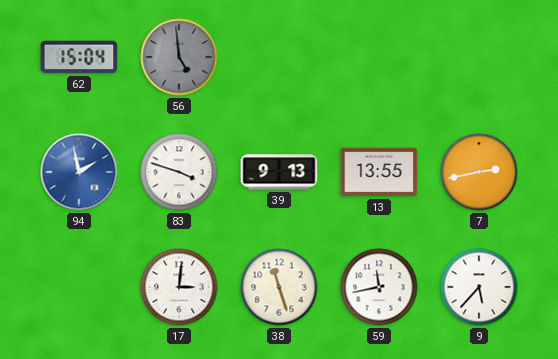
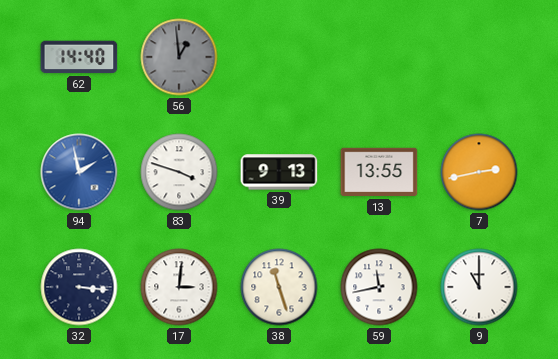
62: 15:04 -> 14:40
56: 4:59 -> 12:59
32: none -> 3:16
9: 5:37 -> 11:00
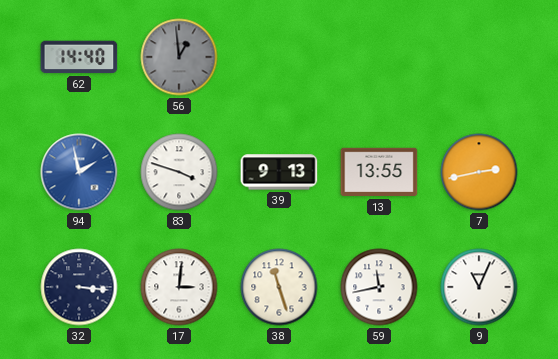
9: 11:00 -> 11:04
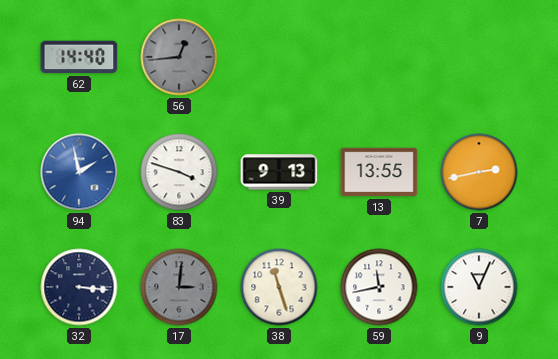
56: 12:59 -> 12:44
17 dial: white -> grey
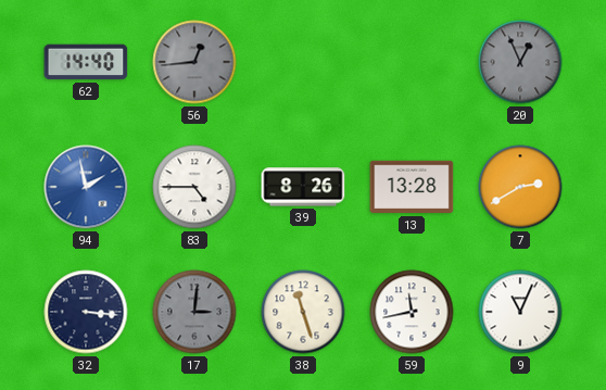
20: none -> 12:56
83: 3:48 -> 4:45
39: 9:13 -> 8:26
13: 13:55 -> 13:28
7: 2:43 -> 2:40
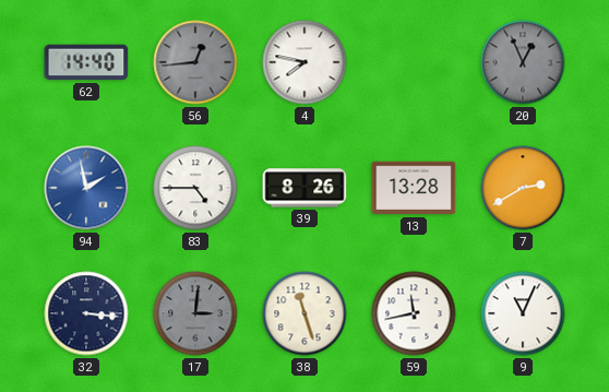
4: none -> 7:47
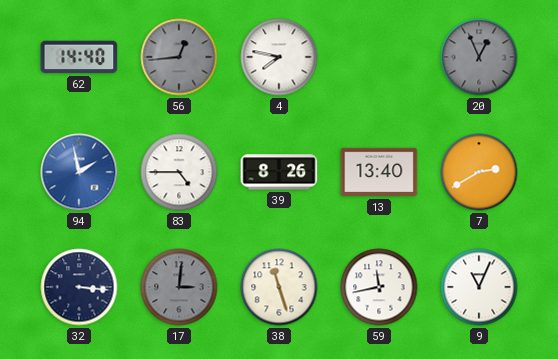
13: 13:28 -> 13:40
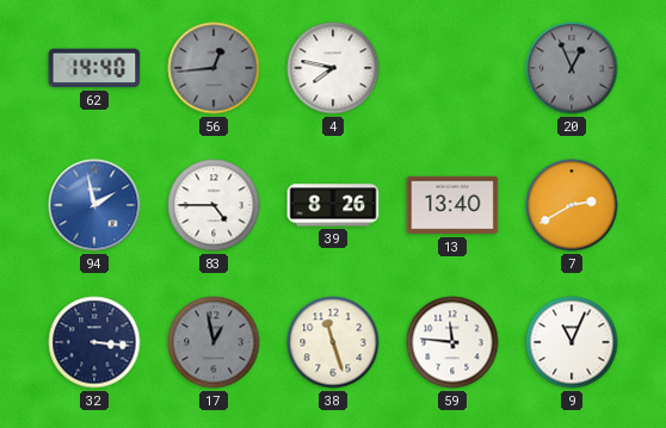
17: 3:01 -> 12:58
59: 11:43 -> 11:46
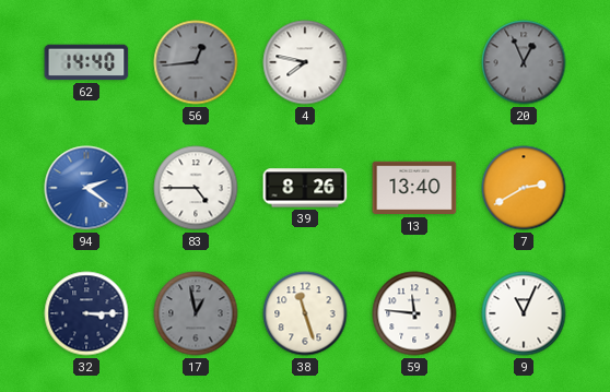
94: 1:58 -> 2:21
32: 3:16 -> 3:15
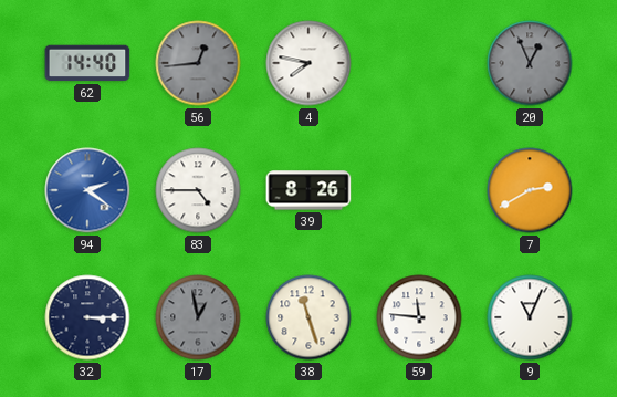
13: 13:40 -> none
